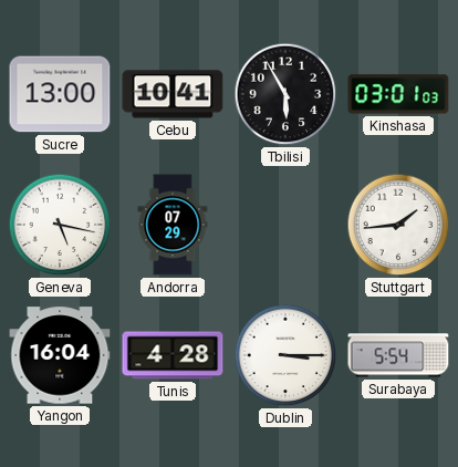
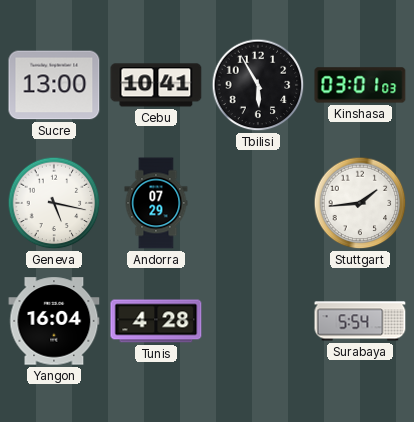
Dublin: 3:15 -> none
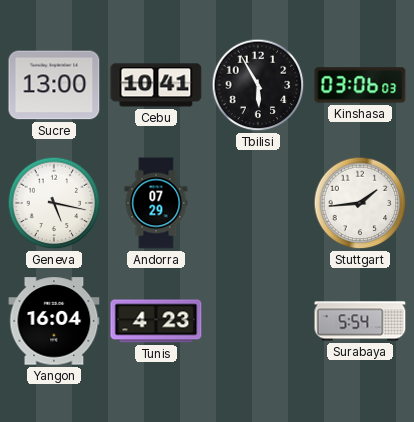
Kinshasa: 03:01 -> 03:06
Tunis: 4:28 -> 4:23
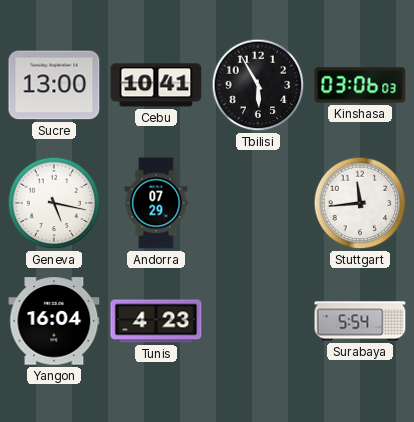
Stuttgart: 1:44 -> 11:44
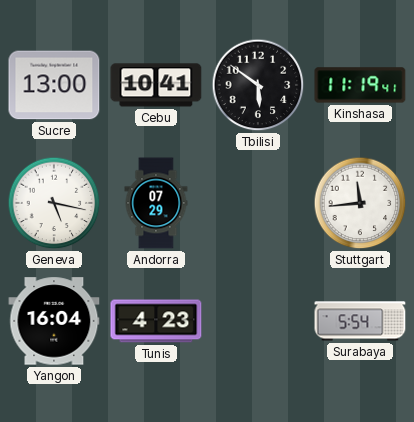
Tbilisi: 5:55 -> 5:51
Kinshasa: 03:06 -> 11:19
